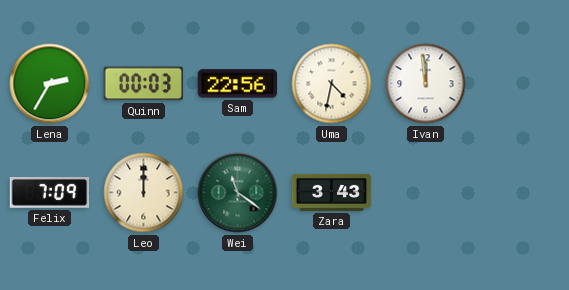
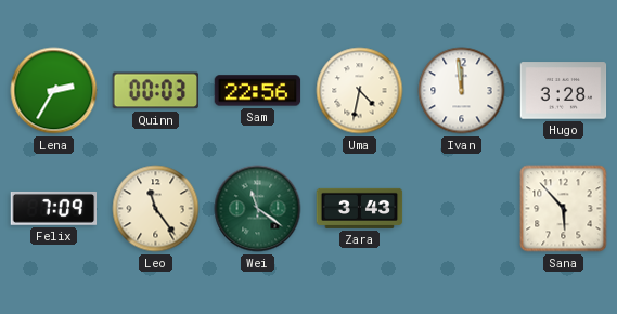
Hugo: none -> 3:28
Leo: 12:00 -> 11:24
Sana: none -> 5:53
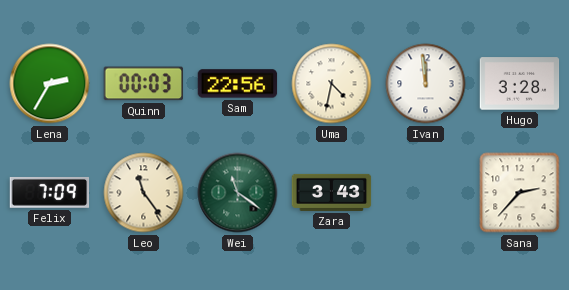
Sana: 5:53 -> 2:37
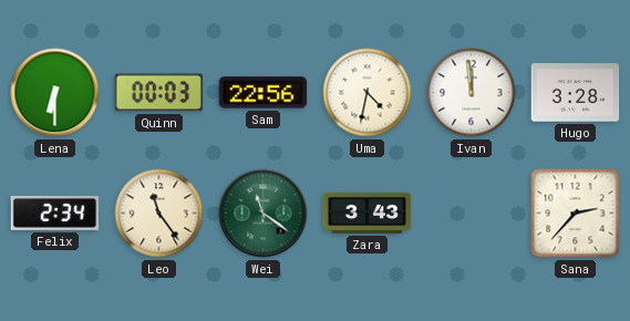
Lena: 2:35 -> 6:30
Felix: 7:09 -> 2:34
